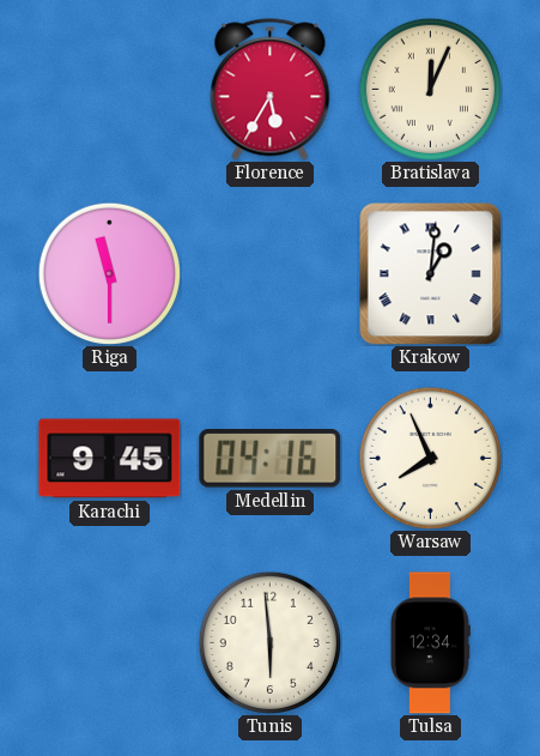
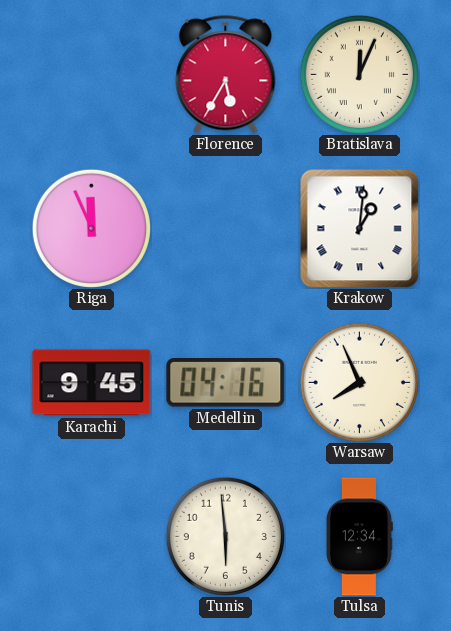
Riga: 11:30 -> 11:56
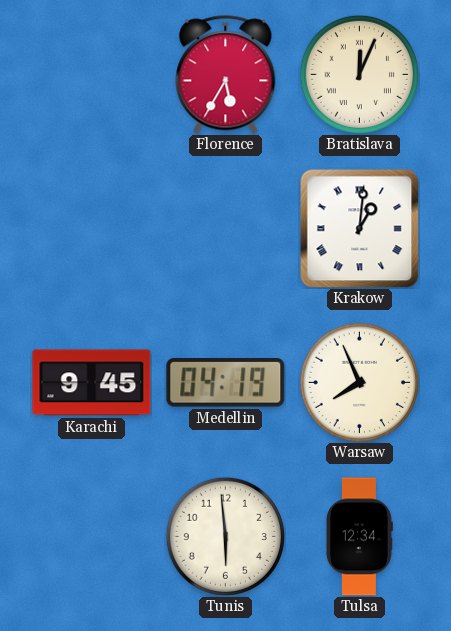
Riga: 11:56 -> none
Medellin: 04:16 -> 04:19
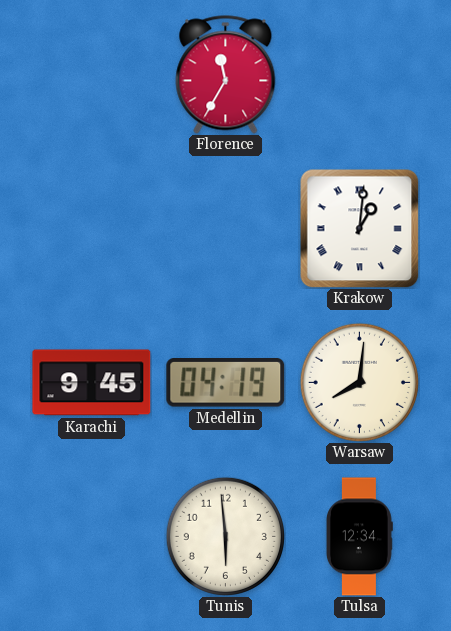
Florence: 5:35 -> 11:35
Bratislava: 12:04 -> none
Warsaw: 7:56 -> 8:01
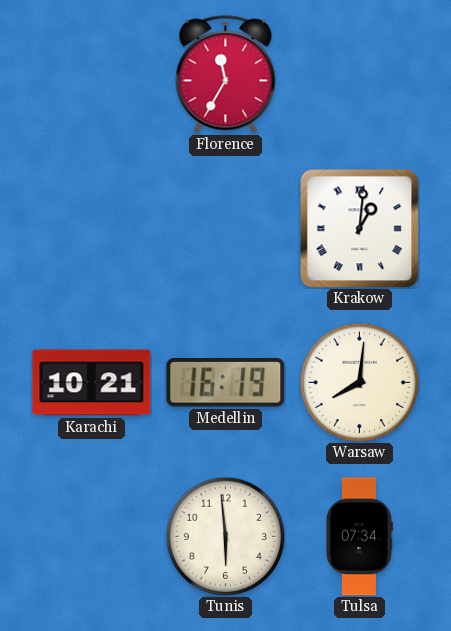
Karachi: 9:45 -> 10:21
Medellin: 04:19 -> 16:19
Tulsa: 12:34 -> 07:34
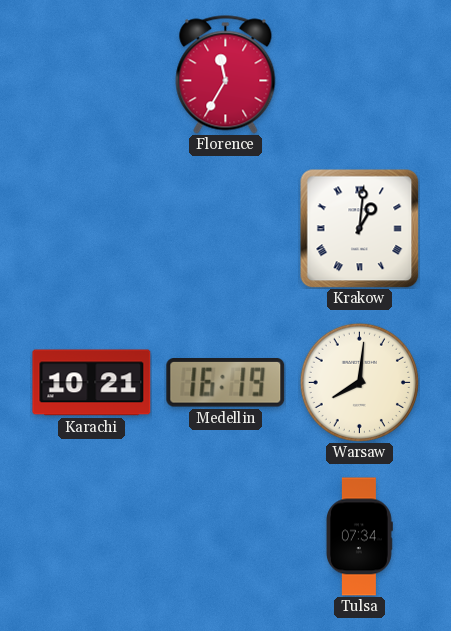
Tunis: 5:59 -> none
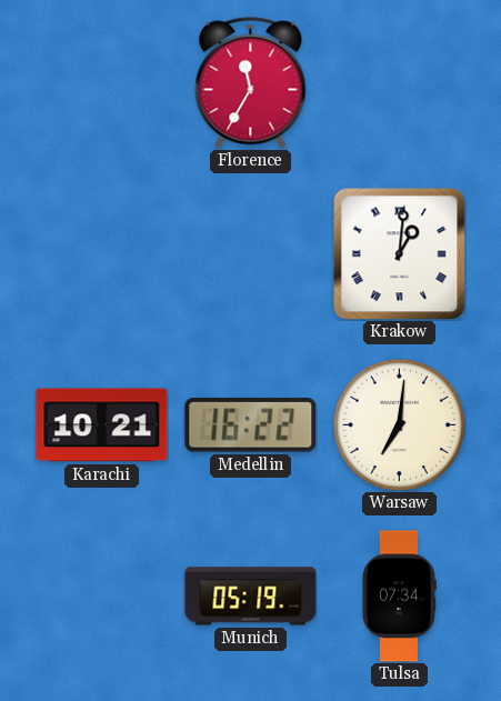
Medellin: 16:19 -> 16:22
Warsaw: 8:01 -> 7:01
Munich: none -> 05:19
